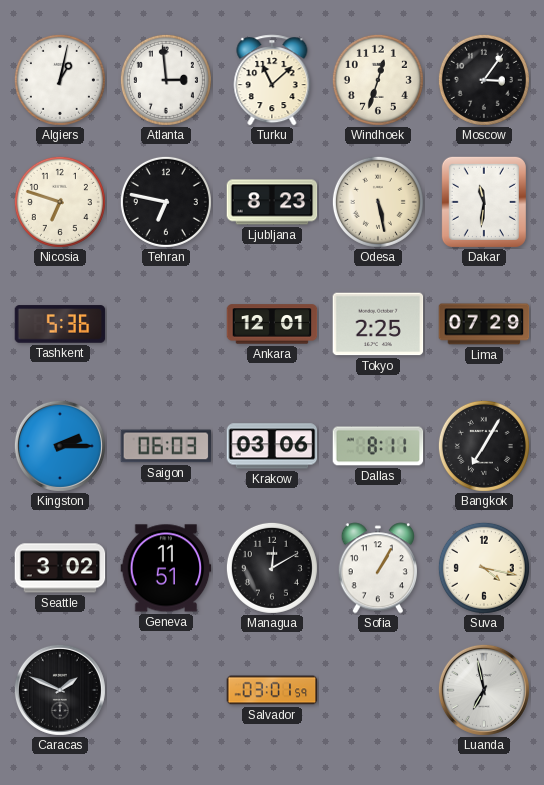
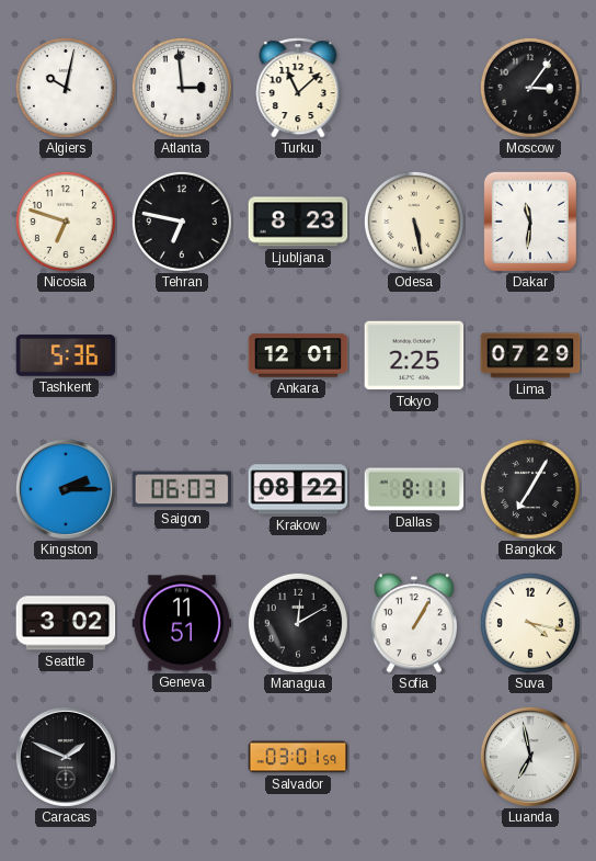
Algiers: 1:02 -> 10:02
Windhoek: 12:33 -> none
Krakow: 03:06 -> 08:22
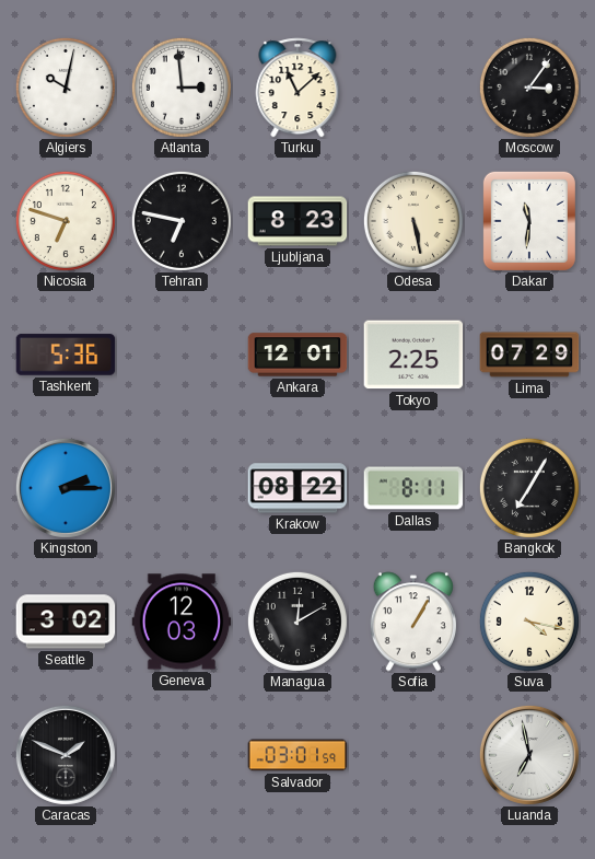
Saigon: 06:03 -> none
Geneva: 11:51 -> 12:03
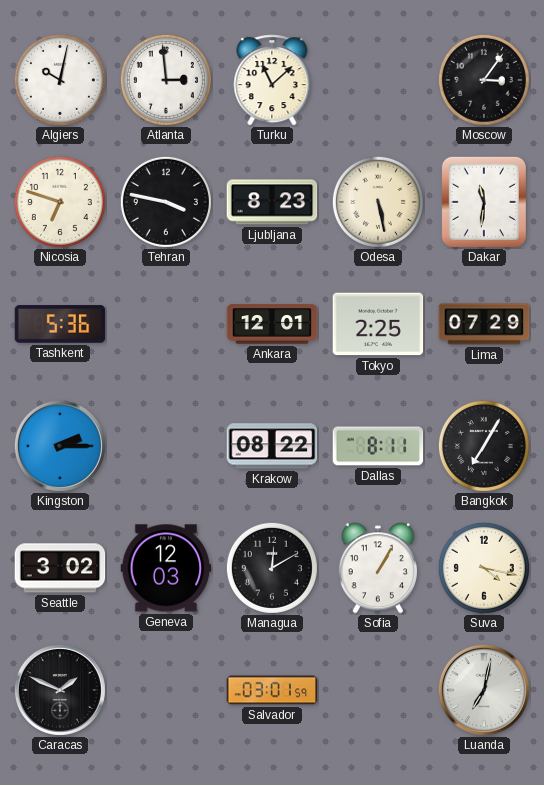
Tehran: 6:47 -> 3:47
Luanda: 6:58 -> 7:02
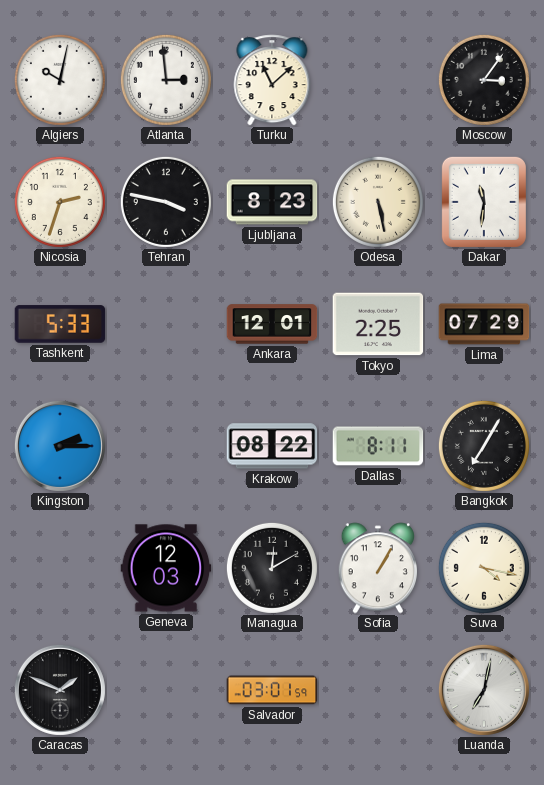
Nicosia: 6:48 -> 2:33
Tashkent: 5:36 -> 5:33
Seattle: 3:02 -> none
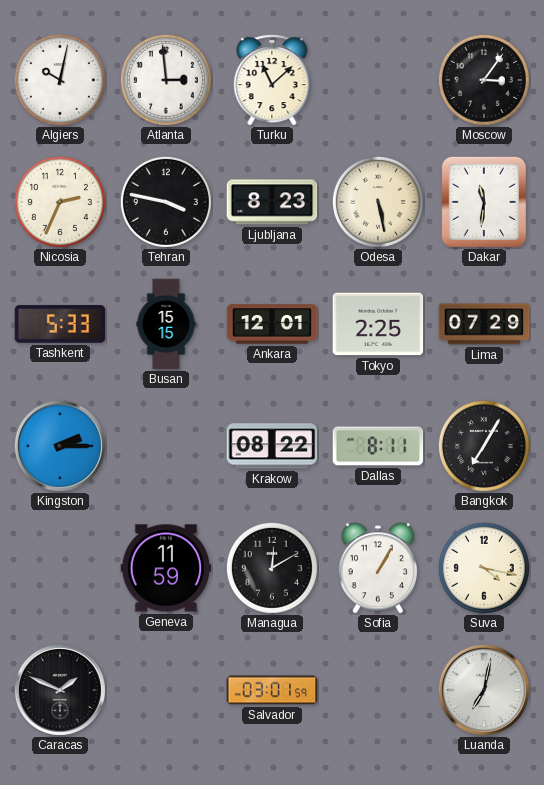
Nicosia: 2:33 -> 2:34
Busan: none -> 15:15
Geneva: 12:03 -> 11:59
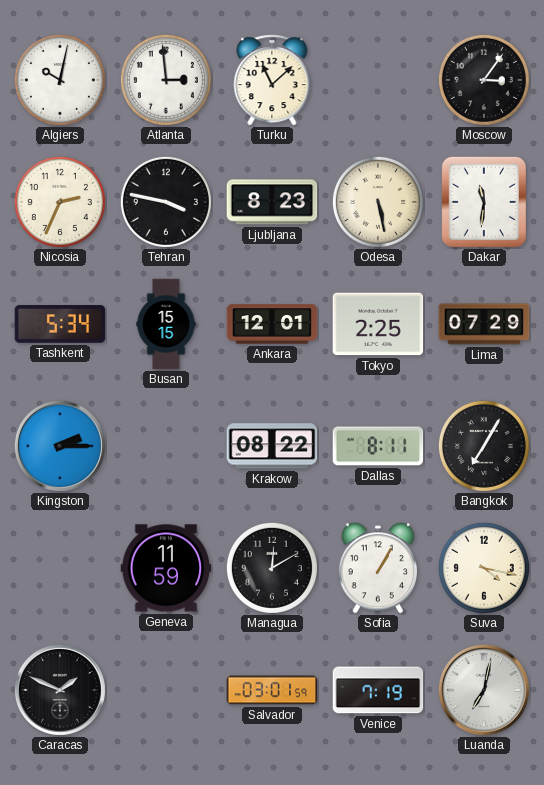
Tashkent: 5:33 -> 5:34
Venice: none -> 7:19
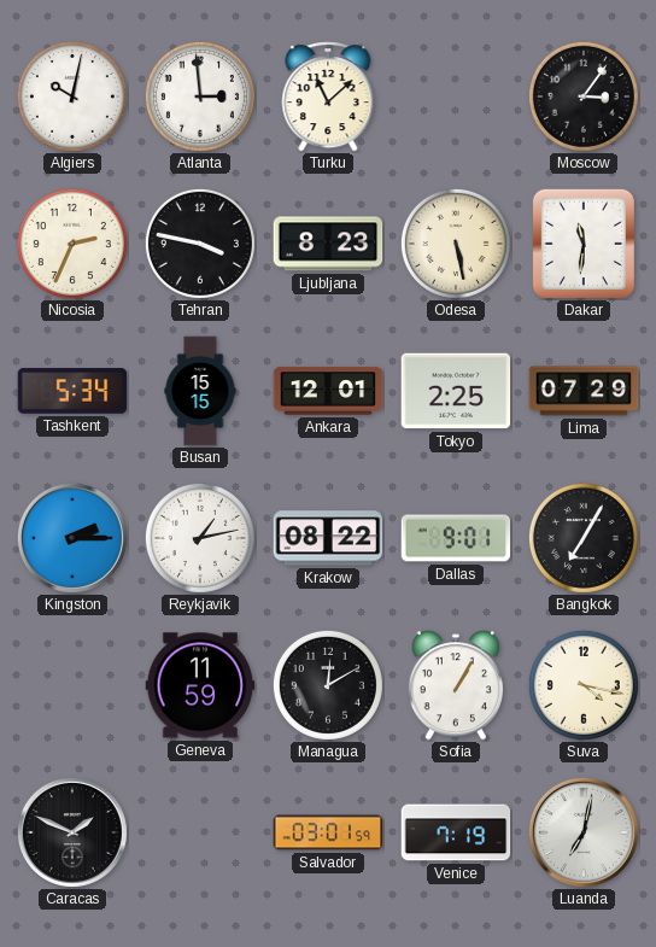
Reykjavik: none -> 1:13
Dallas: 8:11 -> 9:01
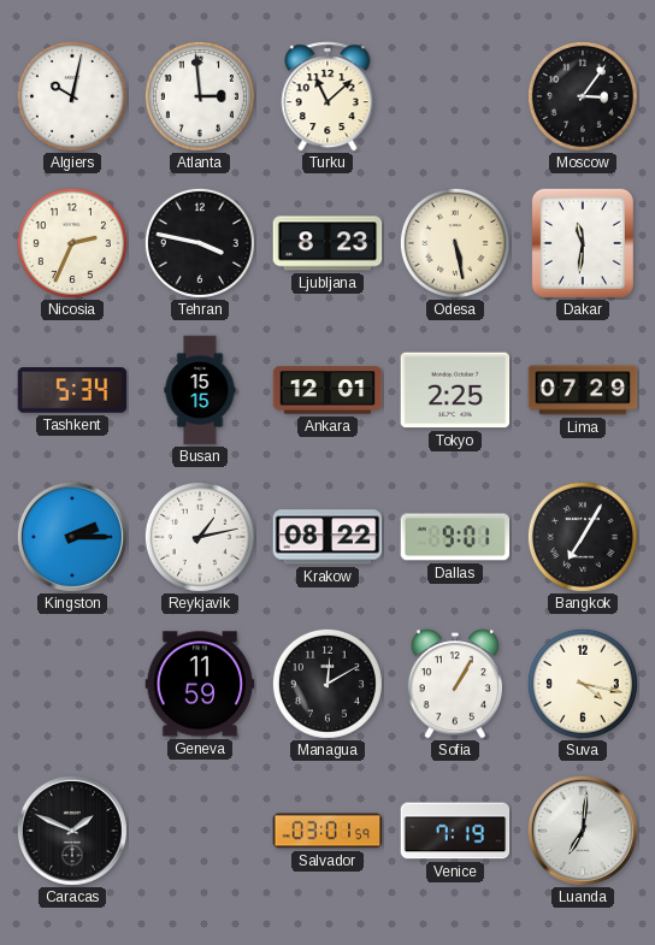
Luanda: 7:02 -> 7:01
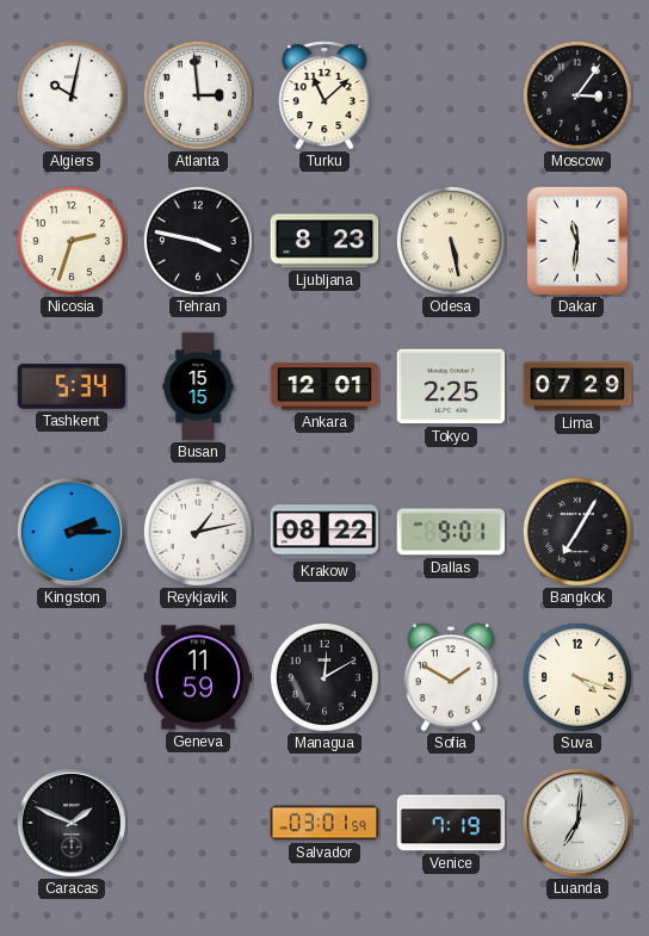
Nicosia: 2:34 -> 2:33
Sofia: 1:05 -> 1:50
Suva: 4:17 -> 4:18
